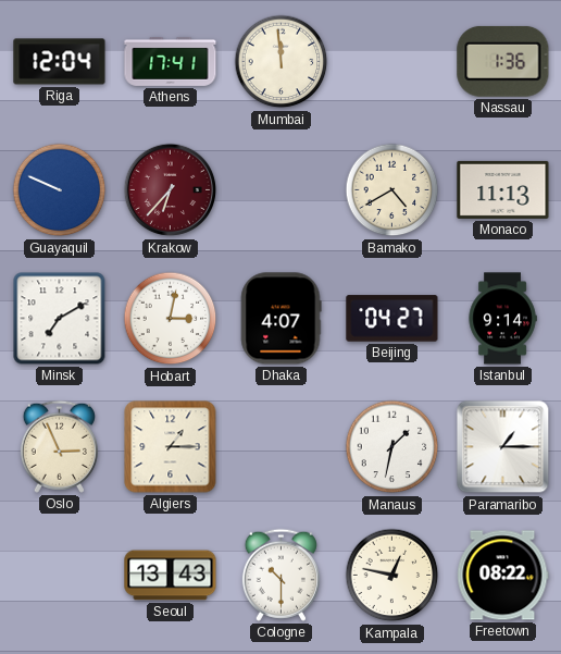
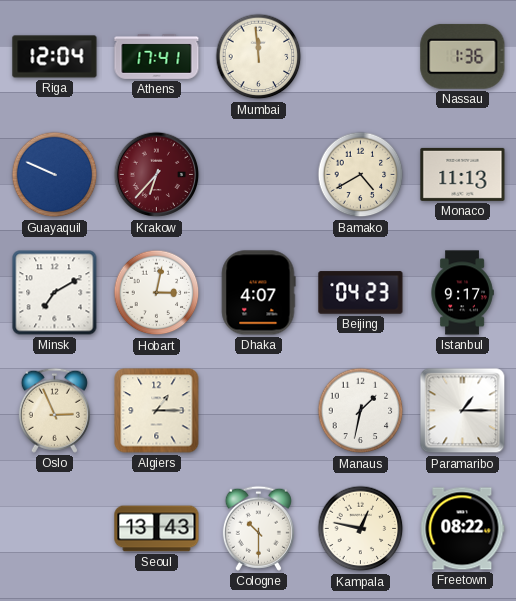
Beijing: 04:27 -> 04:23
Istanbul: 9:14 -> 9:17
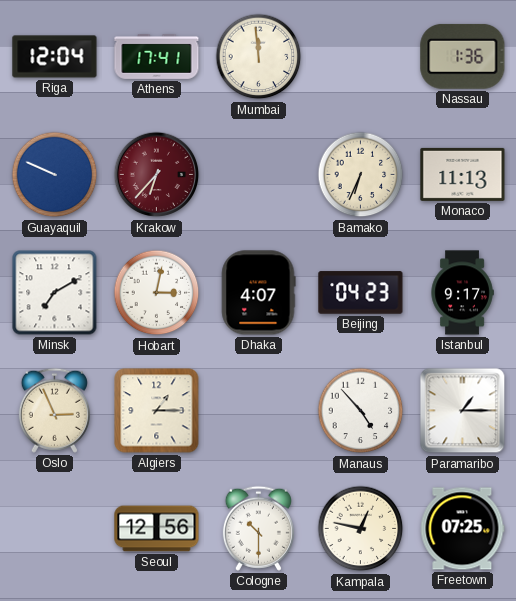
Bamako: 4:40 -> 6:34
Manaus: 1:32 -> 4:53
Seoul: 13:43 -> 12:56
Freetown: 08:22 -> 07:25
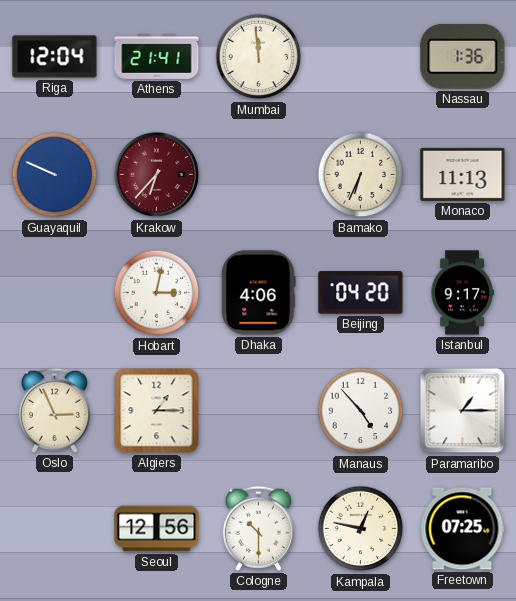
Athens: 17:41 -> 21:41
Minsk: 7:10 -> none
Dhaka: 4:07 -> 4:06
Beijing: 04:23 -> 04:20
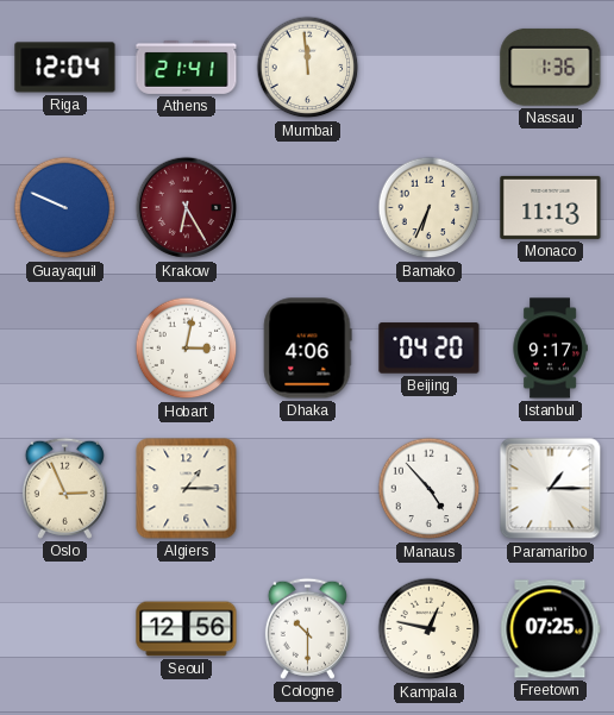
Krakow: 6:37 -> 6:25
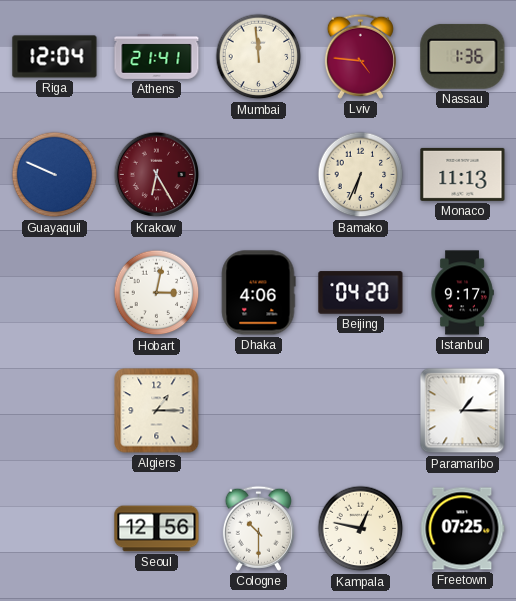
Lviv: none -> 4:46
Oslo: 2:56 -> none
Manaus: 4:53 -> none
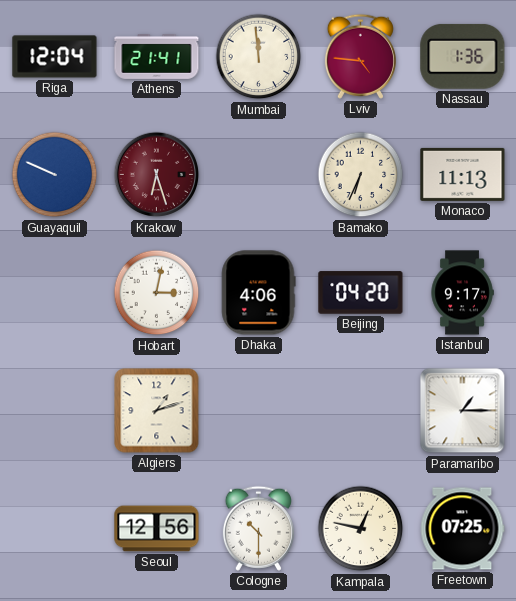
Krakow: 6:25 -> 6:27
Algiers: 1:15 -> 1:12
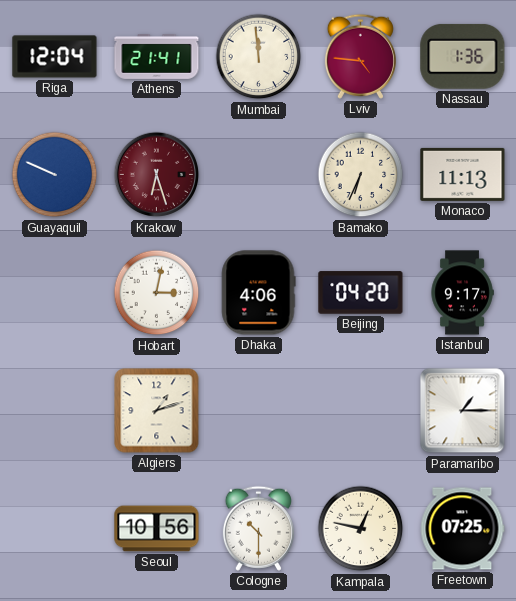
Seoul: 12:56 -> 10:56
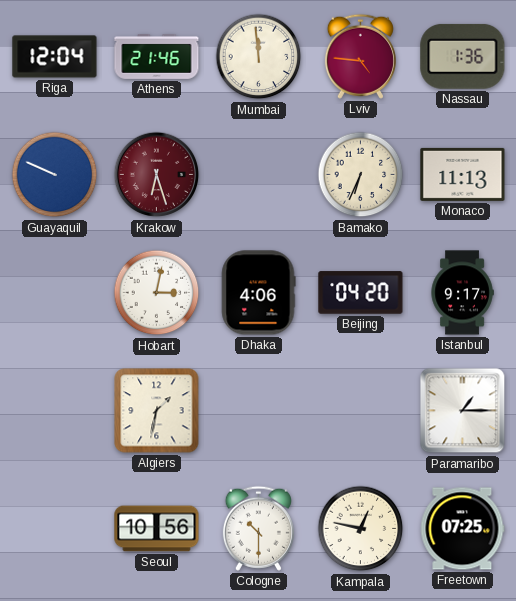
Athens: 21:41 -> 21:46
Algiers: 1:12 -> 1:32
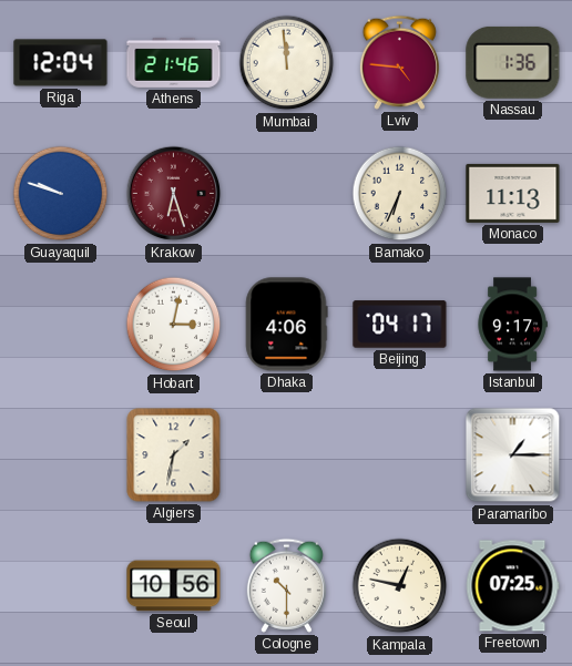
Guayaquil: 9:49 -> 9:48
Beijing: 04:20 -> 04:17
